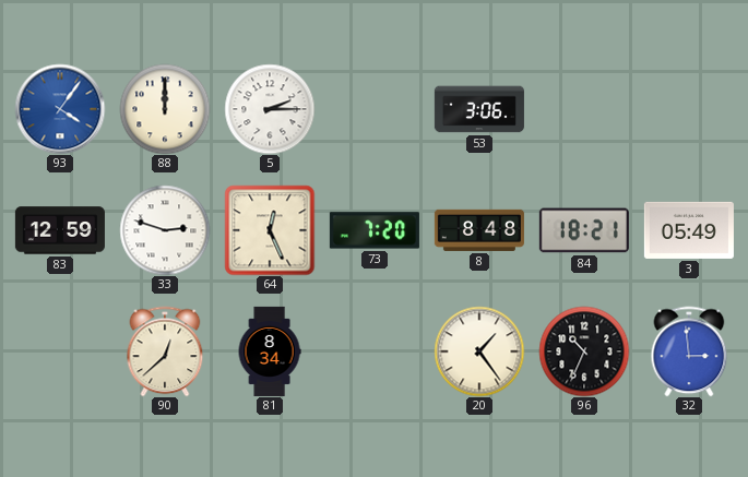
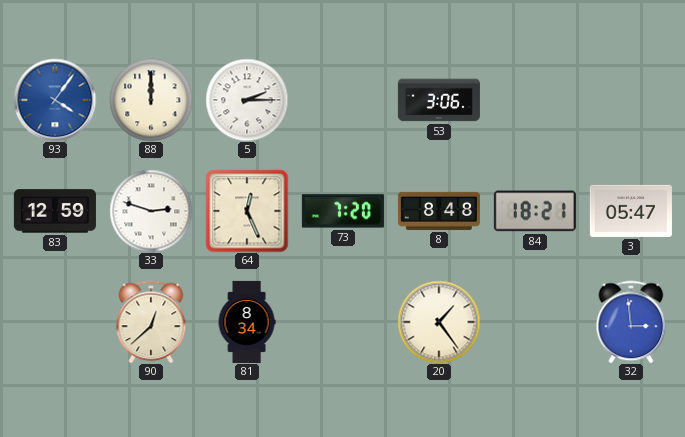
3: 05:49 -> 05:47
96: 10:34 -> none
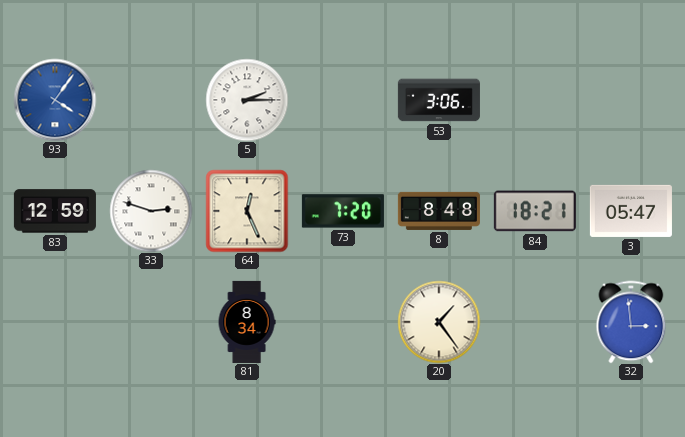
88: 12:00 -> none
90: 12:38 -> none
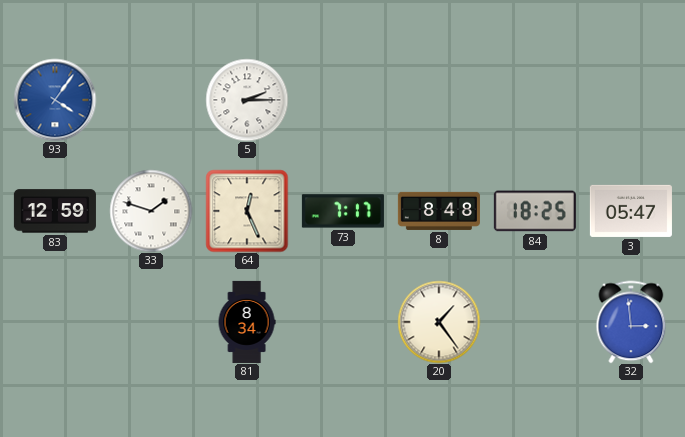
53: 3:06 -> none
33: 2:48 -> 1:48
73: 7:20 -> 7:17
84: 18:21 -> 18:25
